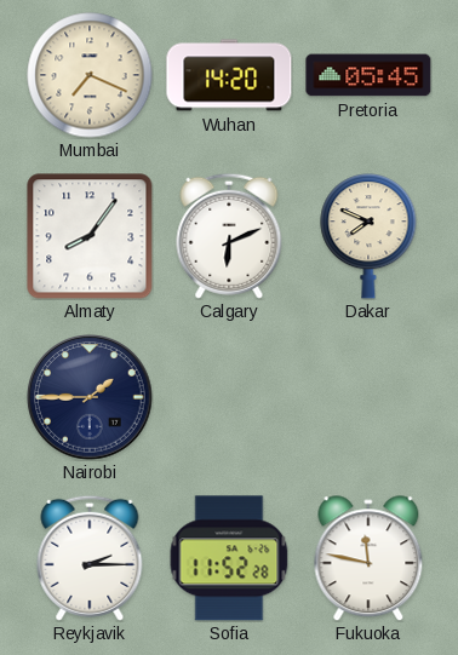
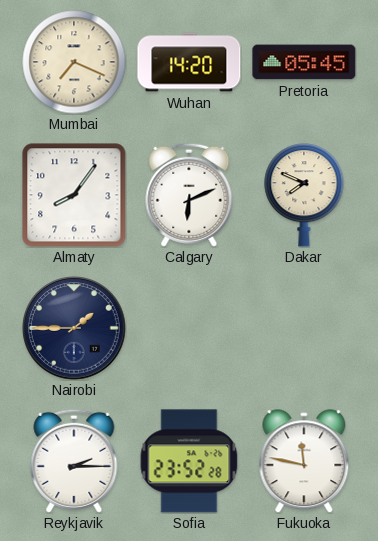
Sofia: 11:52 -> 23:52
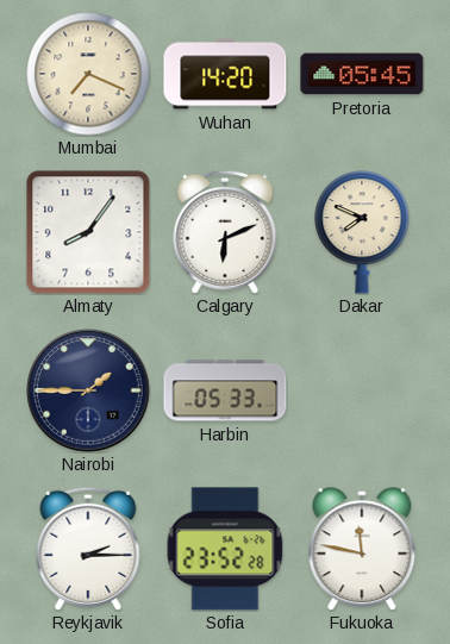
Harbin: none -> 05:33
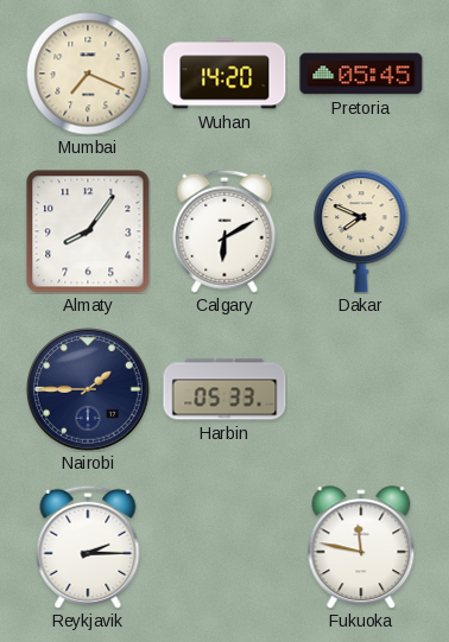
Calgary: 6:11 -> 6:10
Sofia: 23:52 -> none
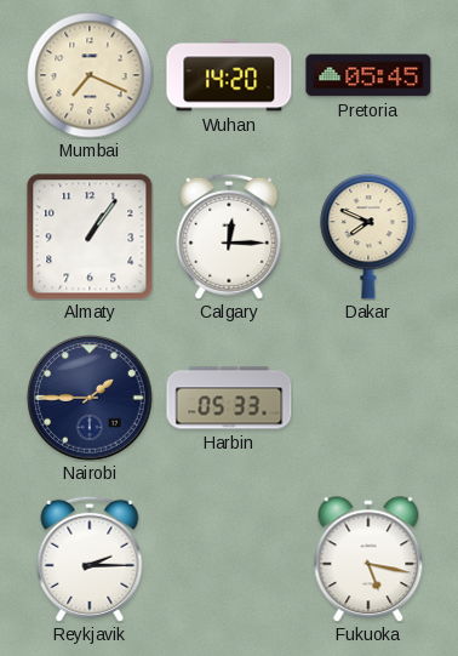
Almaty: 8:06 -> 1:06
Calgary: 6:10 -> 12:15
Fukuoka: 11:47 -> 5:17
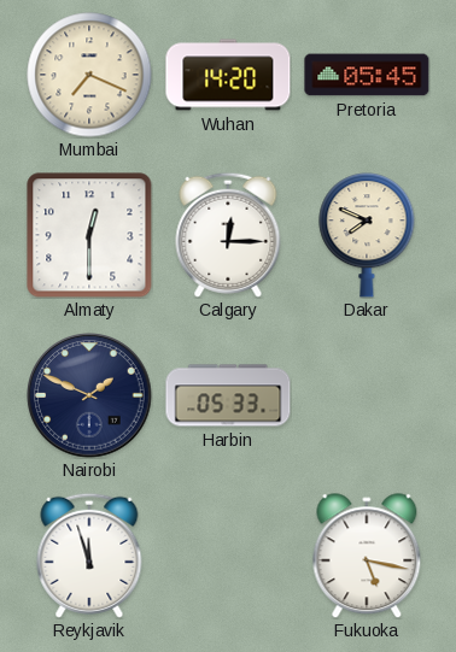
Almaty: 1:06 -> 12:30
Nairobi: 1:45 -> 1:49
Reykjavik: 2:15 -> 11:57
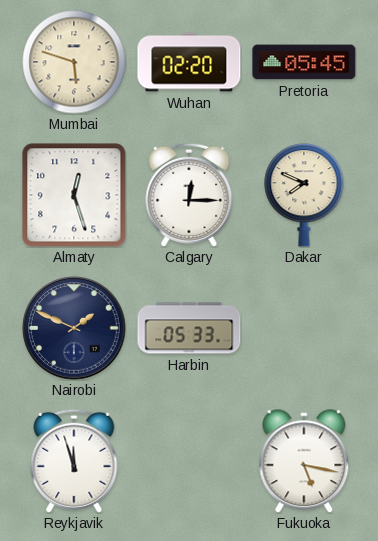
Mumbai: 7:19 -> 5:48
Wuhan: 14:20 -> 02:20
Almaty: 12:30 -> 12:27
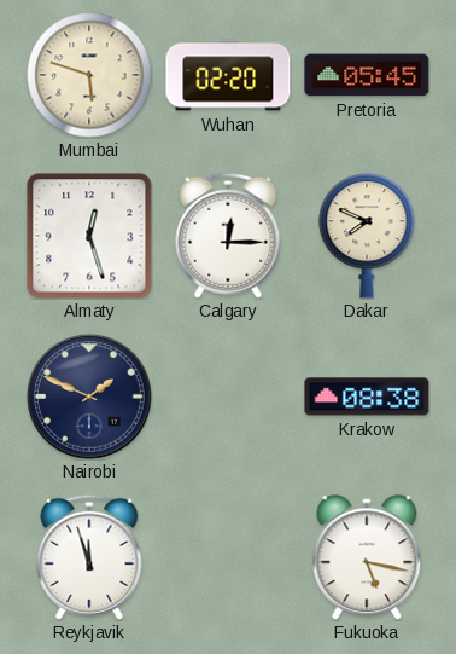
Harbin: 05:33 -> none
Krakow: none -> 08:38
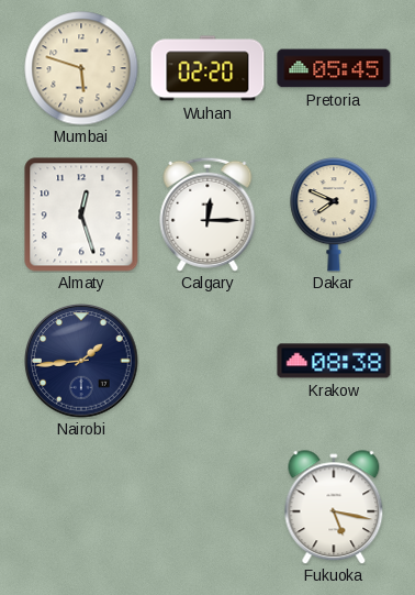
Nairobi: 1:49 -> 1:44
Reykjavik: 11:57 -> none
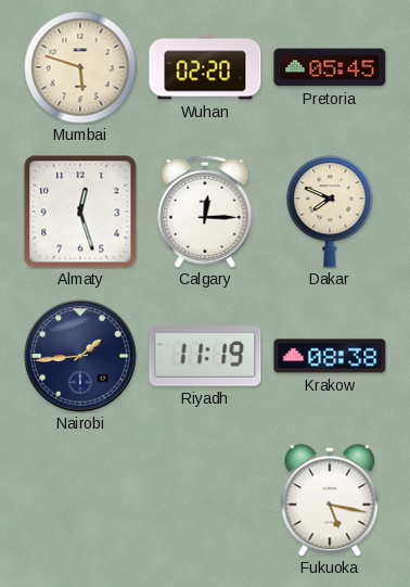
Riyadh: none -> 11:19
